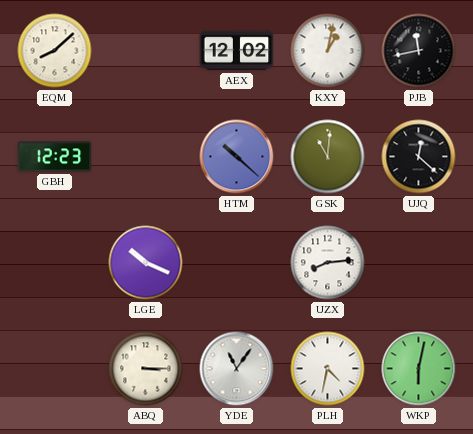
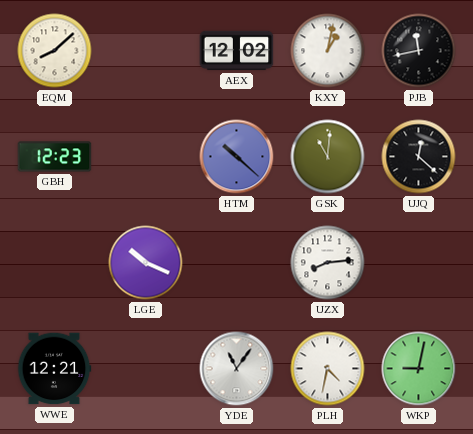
WWE: none -> 12:21
ABQ: 3:15 -> none
WKP: 6:02 -> 9:02
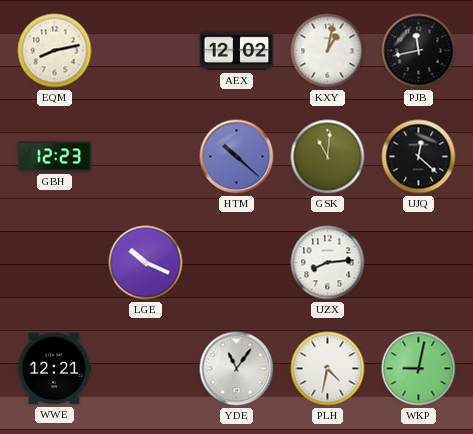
EQM: 8:08 -> 8:13
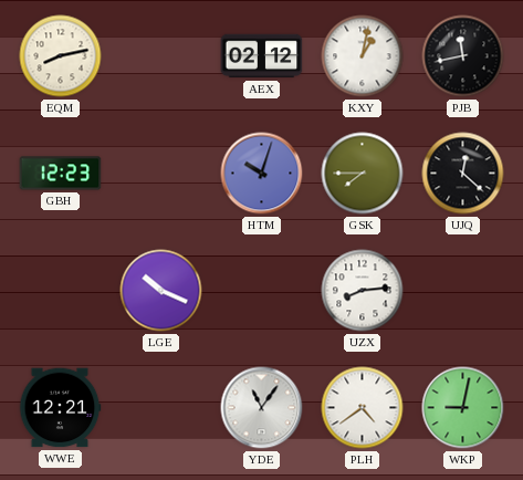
AEX: 12:02 -> 02:12
HTM: 10:22 -> 10:03
GSK: 11:01 -> 7:45
PLH: 4:32 -> 4:39
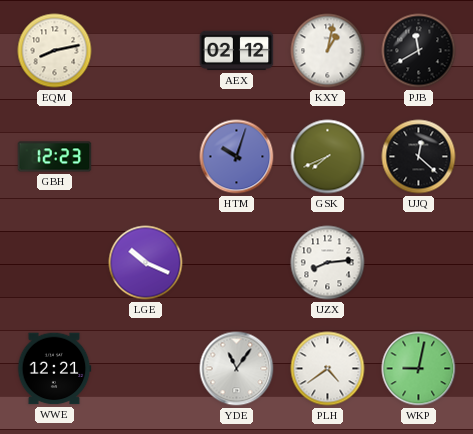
PJB: 11:43 -> 11:40
GSK: 7:45 -> 7:41
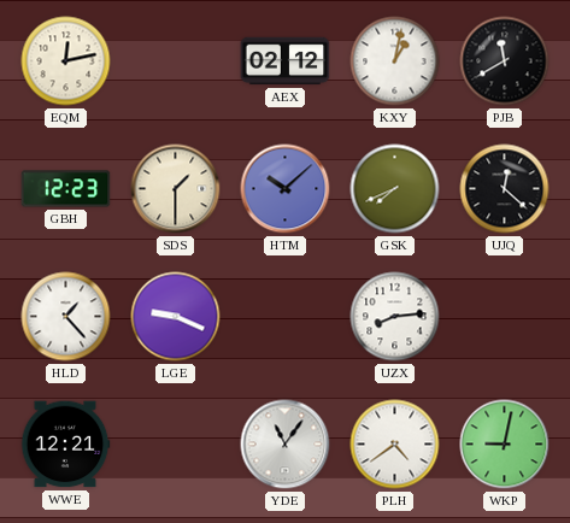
EQM: 8:13 -> 12:13
SDS: none -> 1:30
HTM: 10:03 -> 10:08
HLD: none -> 1:23
LGE: 10:19 -> 9:19
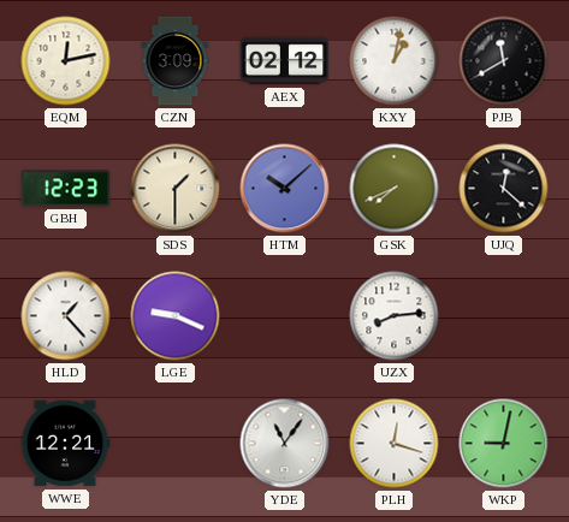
CZN: none -> 3:09
PLH: 4:39 -> 12:18
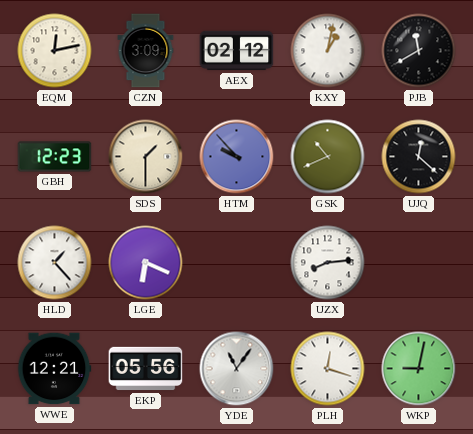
HTM: 10:08 -> 9:53
GSK: 7:41 -> 10:41
LGE: 9:19 -> 6:19
EKP: none -> 05:56
